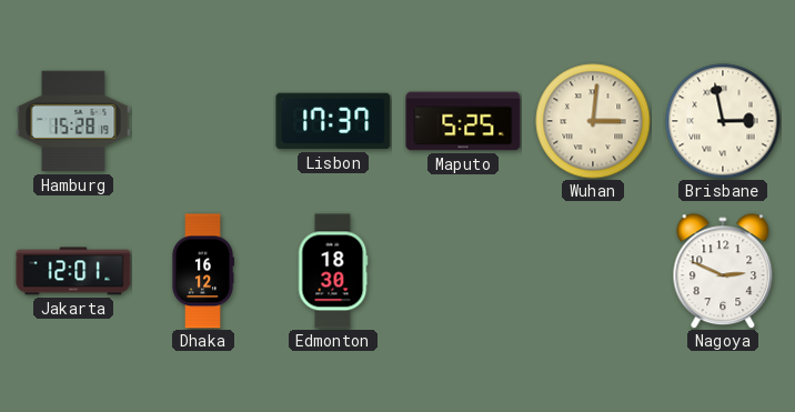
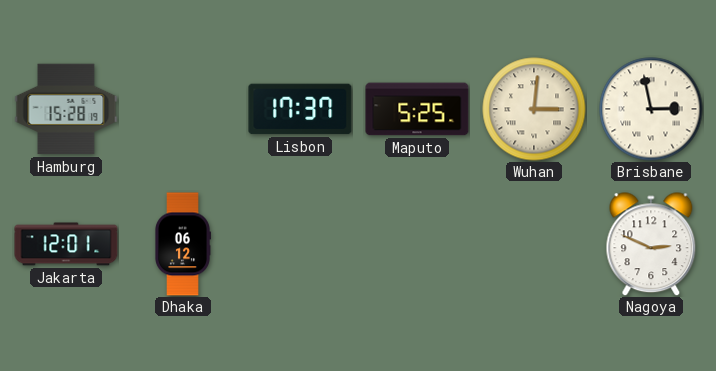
Dhaka: 16:12 -> 06:12
Edmonton: 18:30 -> none
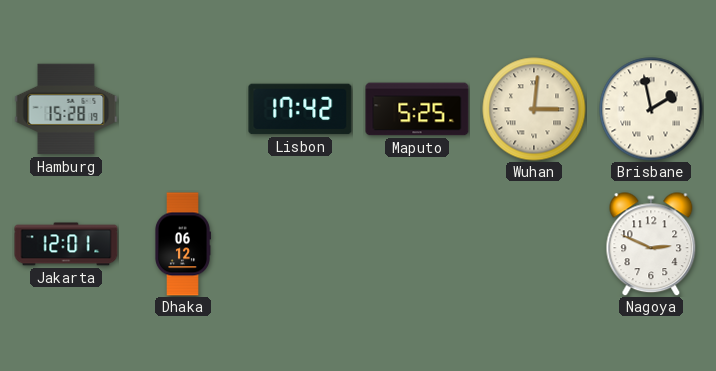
Lisbon: 17:37 -> 17:42
Brisbane: 2:58 -> 1:58
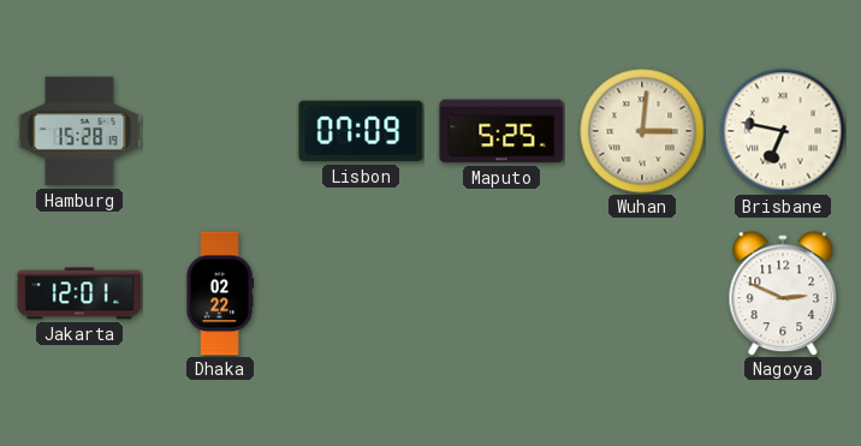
Lisbon: 17:42 -> 07:09
Brisbane: 1:58 -> 6:47
Dhaka: 06:12 -> 02:22
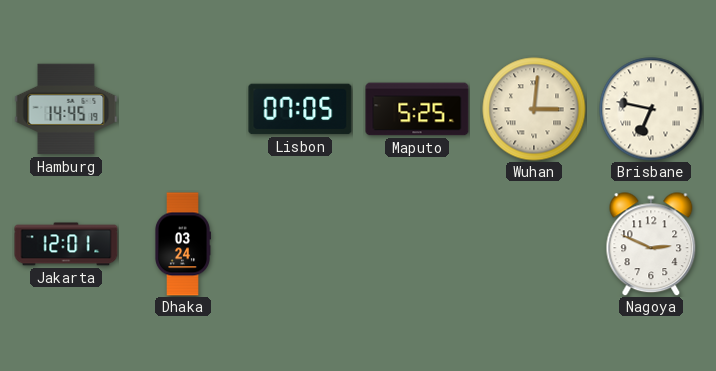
Hamburg: 15:28 -> 14:45
Lisbon: 07:09 -> 07:05
Dhaka: 02:22 -> 03:24
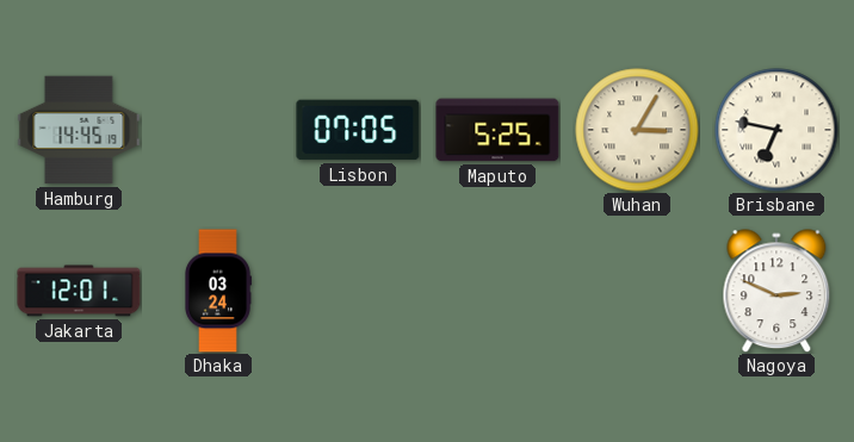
Wuhan: 3:01 -> 3:05
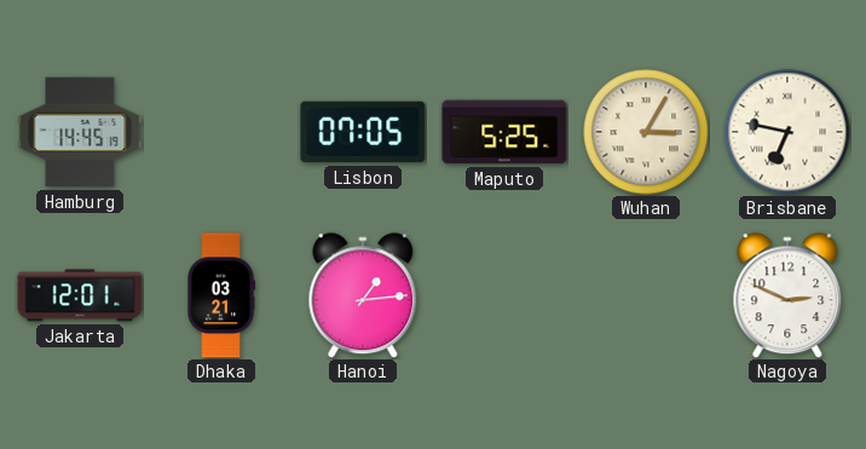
Dhaka: 03:24 -> 03:21
Hanoi: none -> 1:14
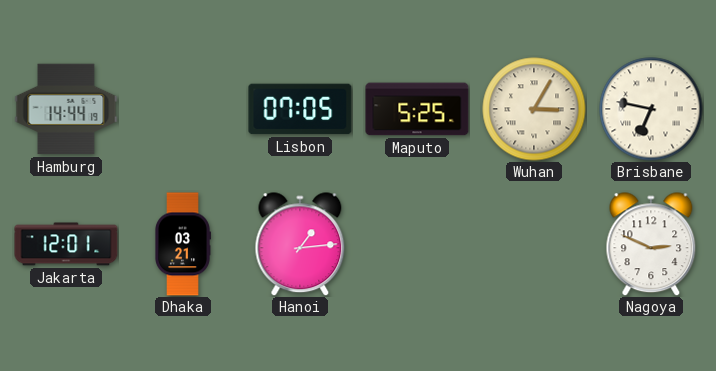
Hamburg: 14:45 -> 14:44
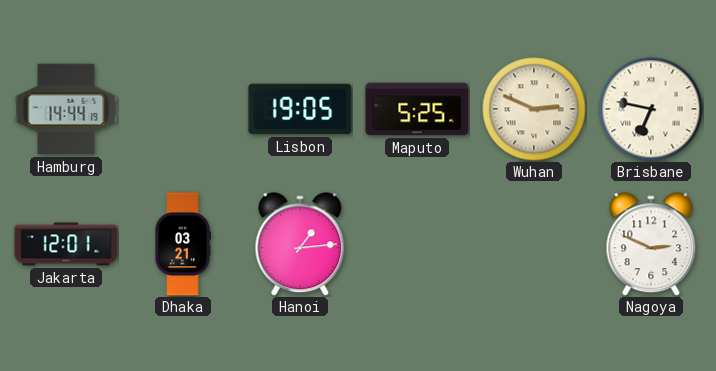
Lisbon: 07:05 -> 19:05
Wuhan: 3:05 -> 2:49
